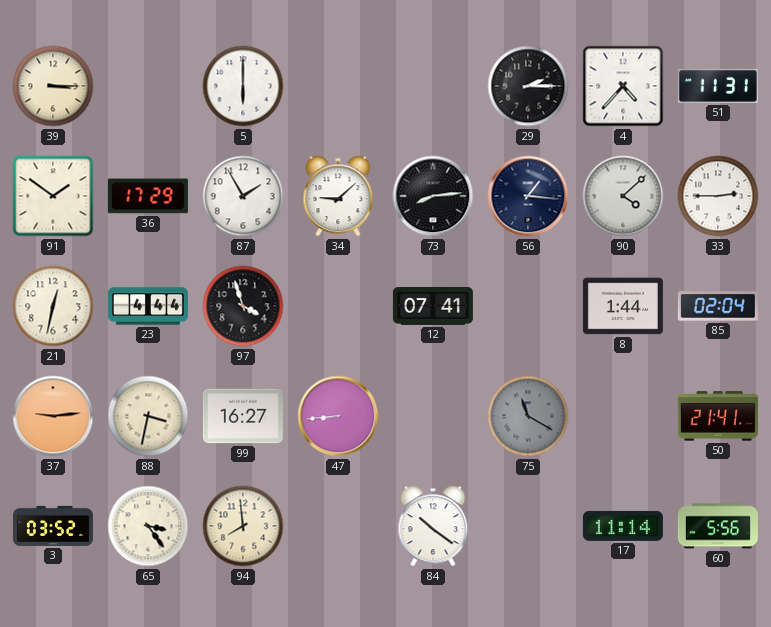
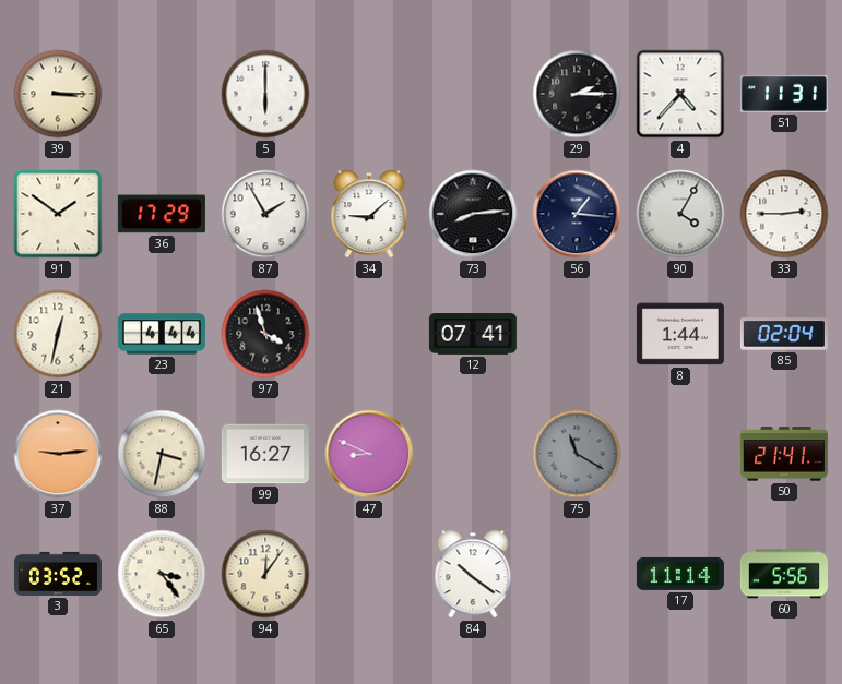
90: 4:08 -> 4:05
47: 8:44 -> 8:49
94: 7:59 -> 12:06
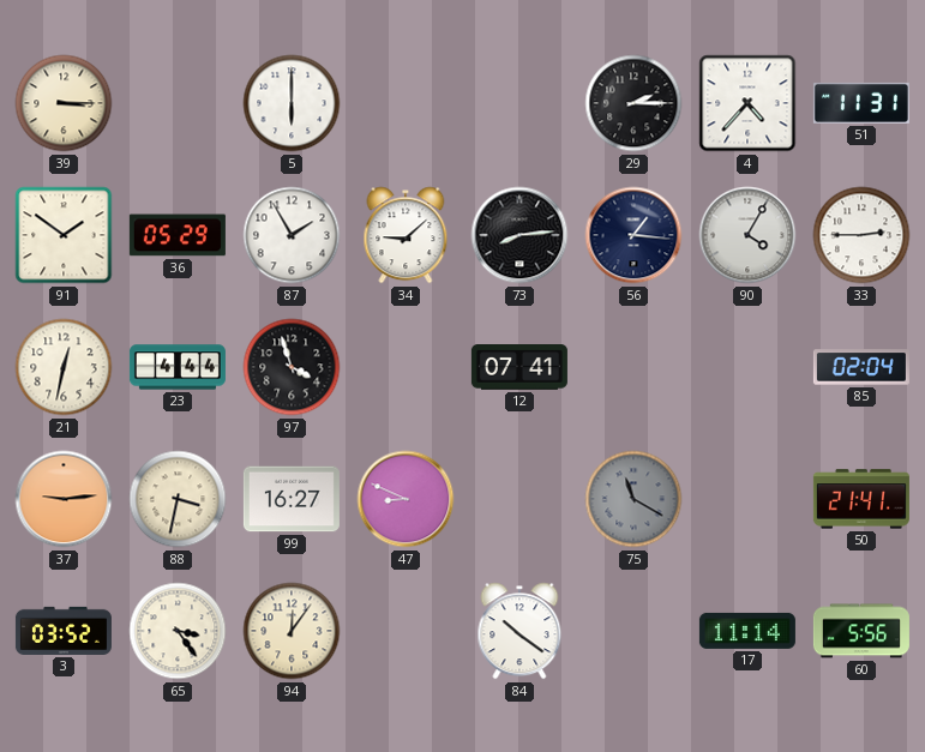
36: 17:29 -> 05:29
8: 1:44 -> none
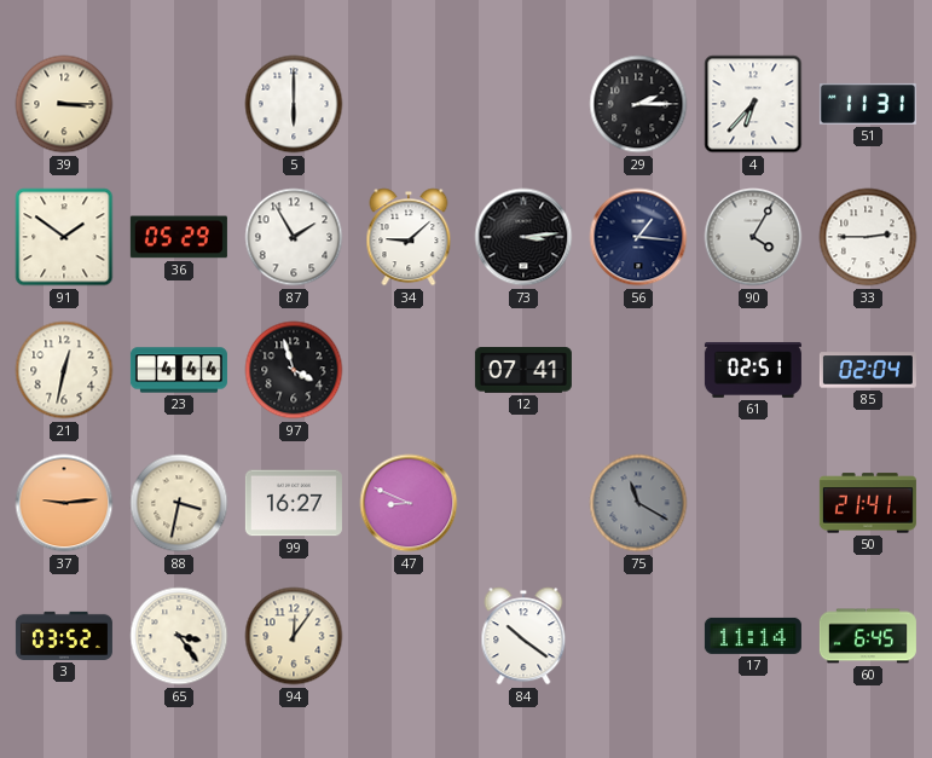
4: 4:37 -> 6:37
73: 8:14 -> 3:14
61: none -> 02:51
60: 5:56 -> 6:45
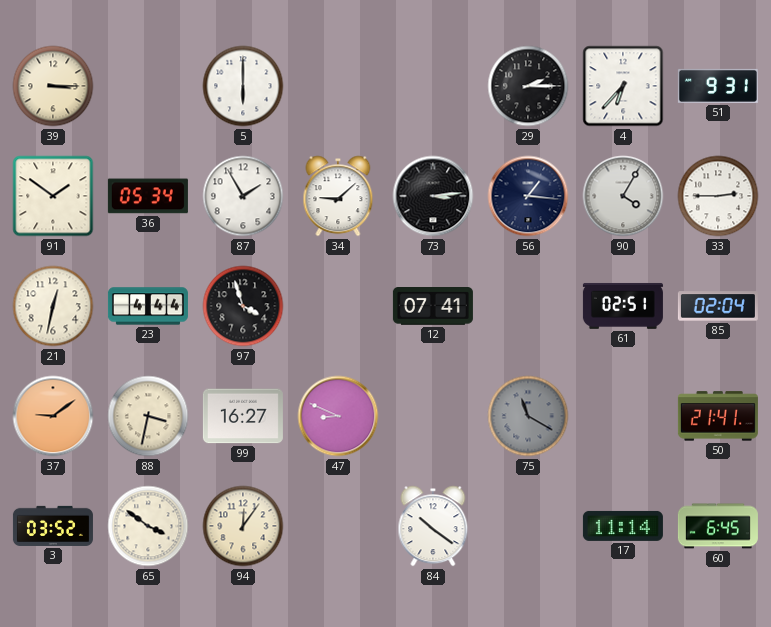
51: 11:31 -> 9:31
36: 05:29 -> 05:34
37: 9:14 -> 9:09
65: 3:24 -> 3:51
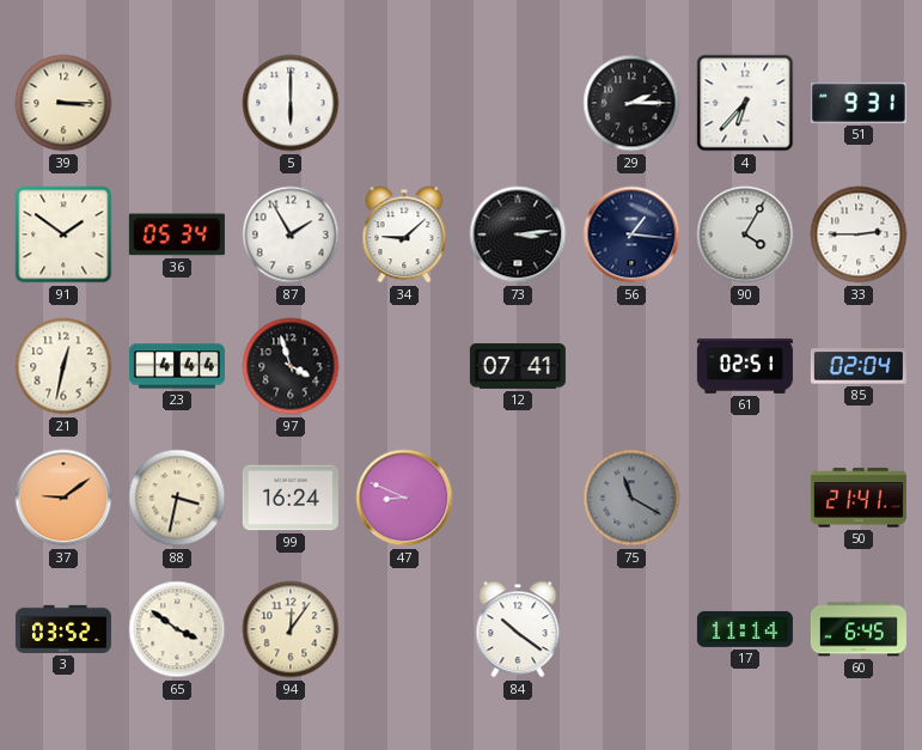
99: 16:27 -> 16:24
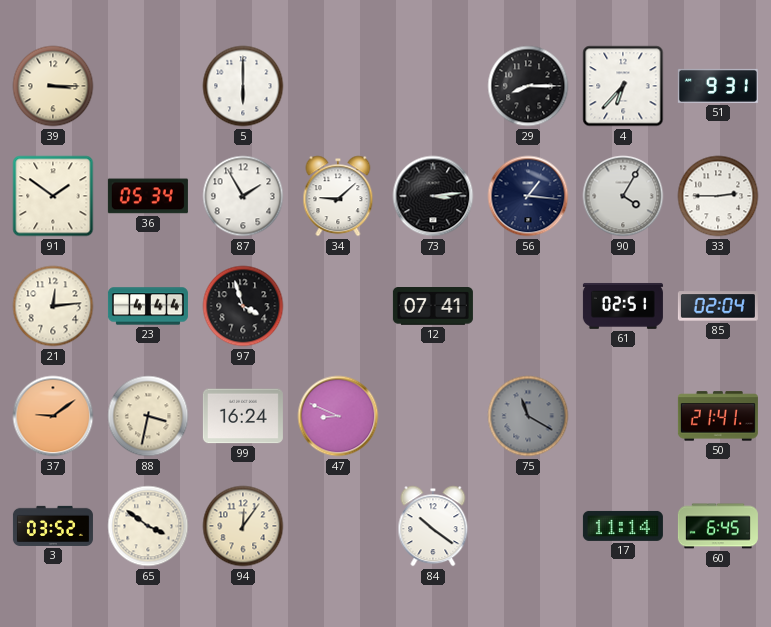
29: 2:15 -> 8:15
21: 12:32 -> 12:14
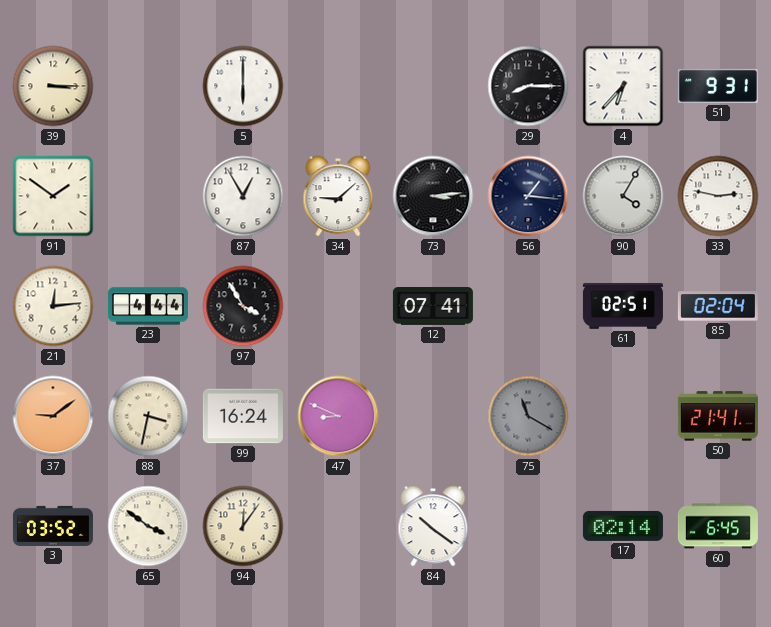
36: 05:34 -> none
87: 1:55 -> 12:55
33: 2:45 -> 2:47
97: 3:57 -> 3:55
17: 11:14 -> 02:14
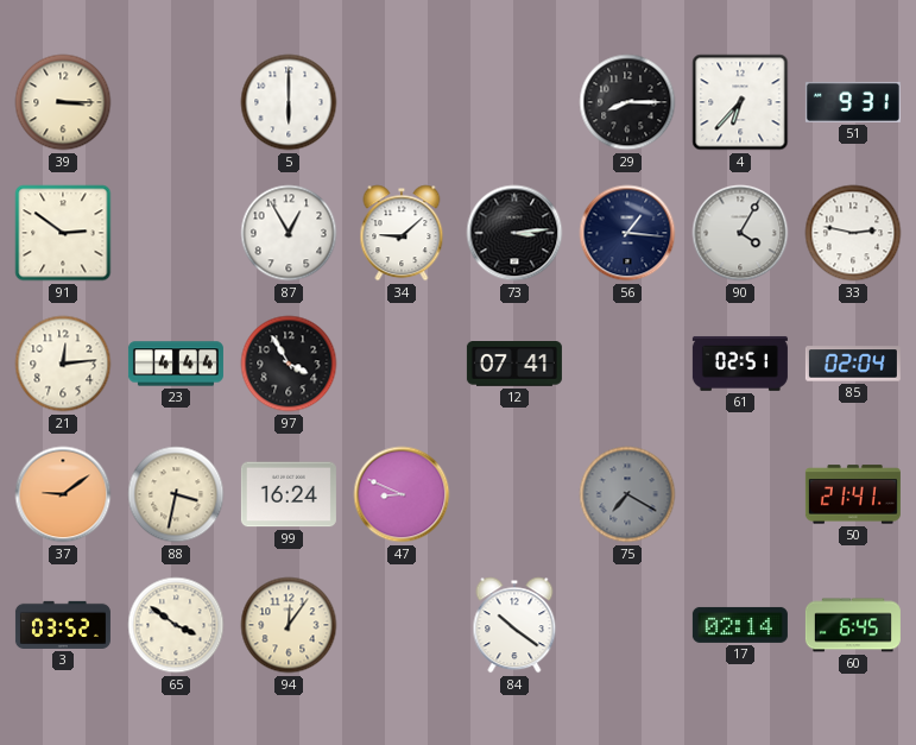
91: 1:51 -> 2:51
75: 11:20 -> 7:20
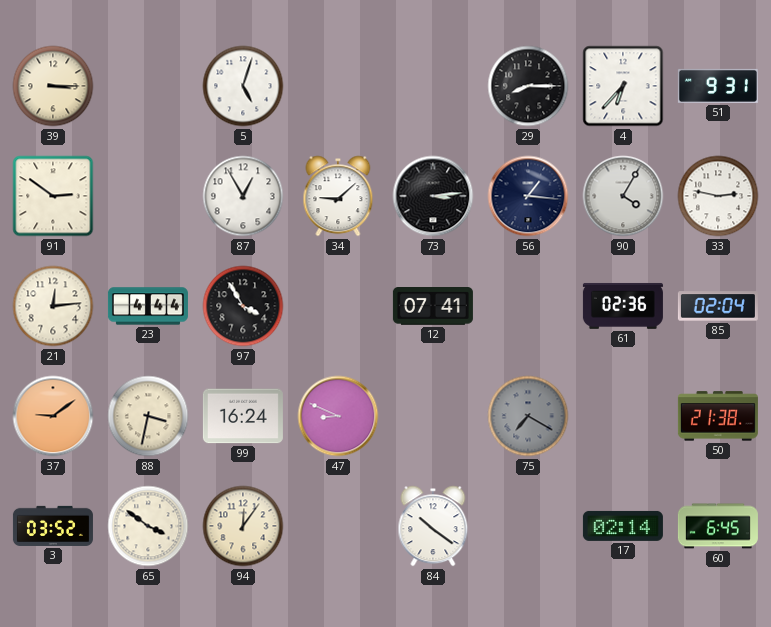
5: 6:00 -> 5:03
61: 02:51 -> 02:36
50: 21:41 -> 21:38
